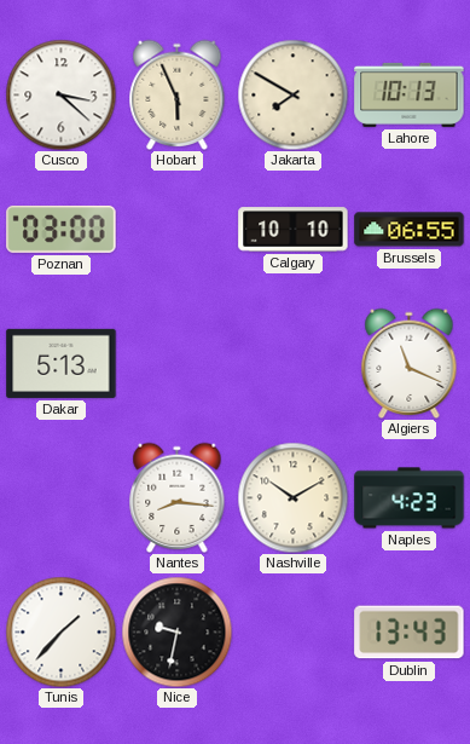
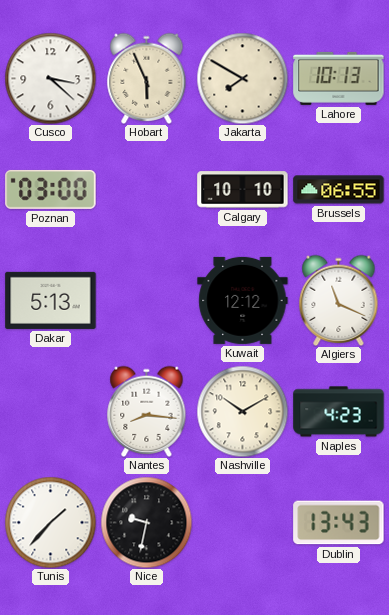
Kuwait: none -> 12:12
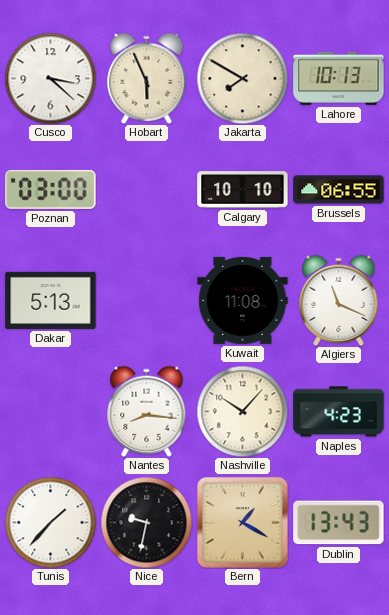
Kuwait: 12:12 -> 11:08
Nashville: 10:10 -> 10:07
Bern: none -> 1:20
